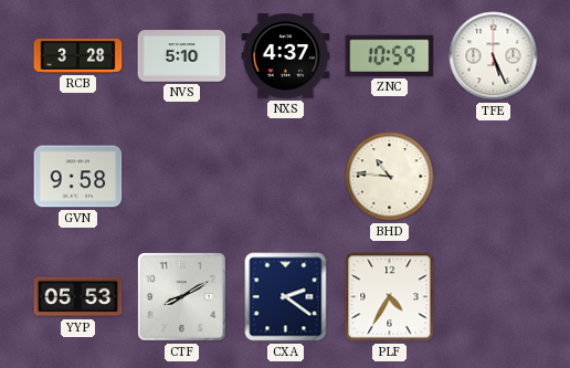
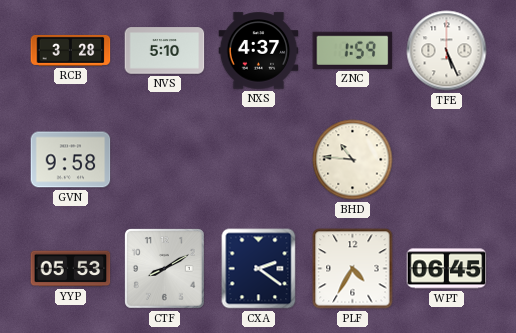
ZNC: 10:59 -> 1:59
WPT: none -> 06:45
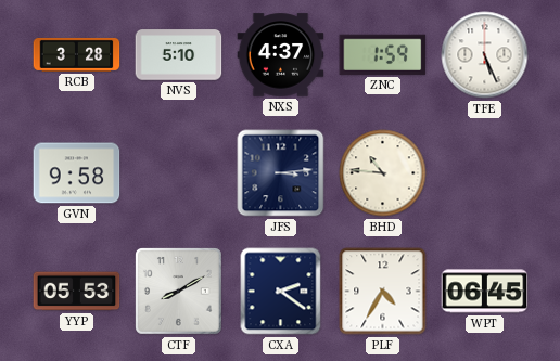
JFS: none -> 3:14
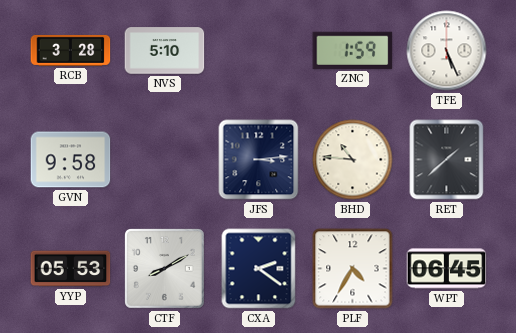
NXS: 4:37 -> none
RET: none -> 1:38
